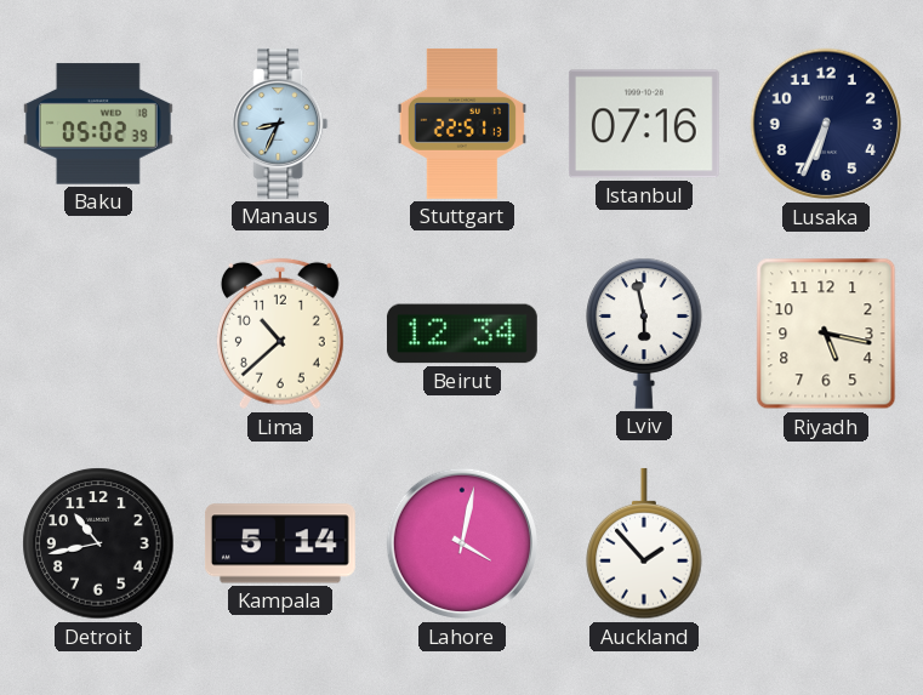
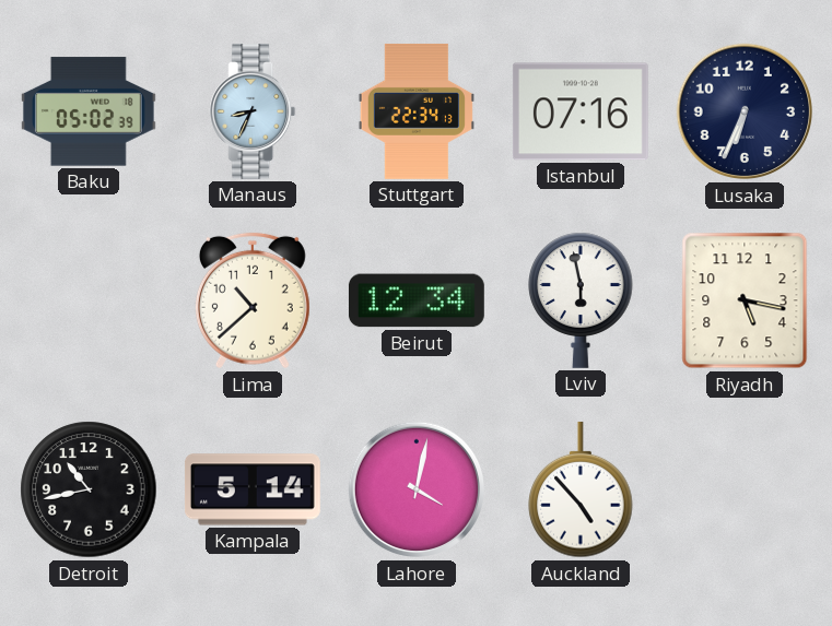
Stuttgart: 22:51 -> 22:34
Auckland: 1:53 -> 4:53
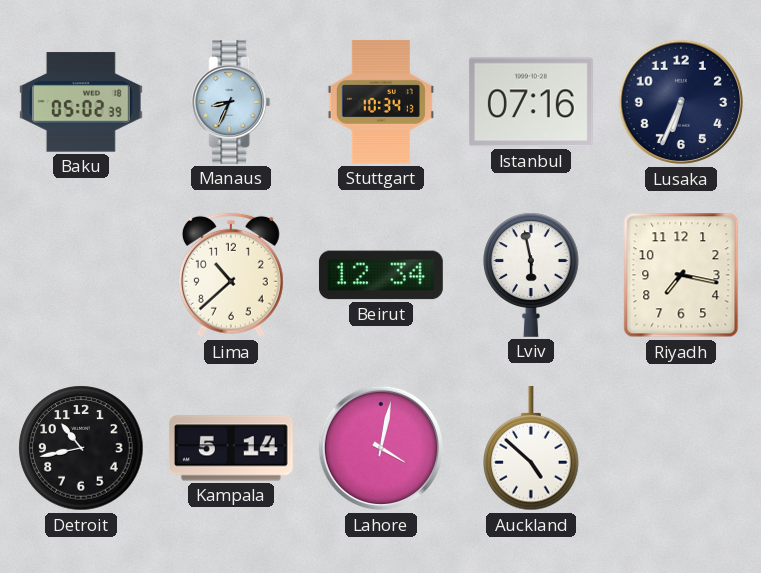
Stuttgart: 22:34 -> 10:34
Riyadh: 5:17 -> 7:17
Auckland: 4:53 -> 4:52
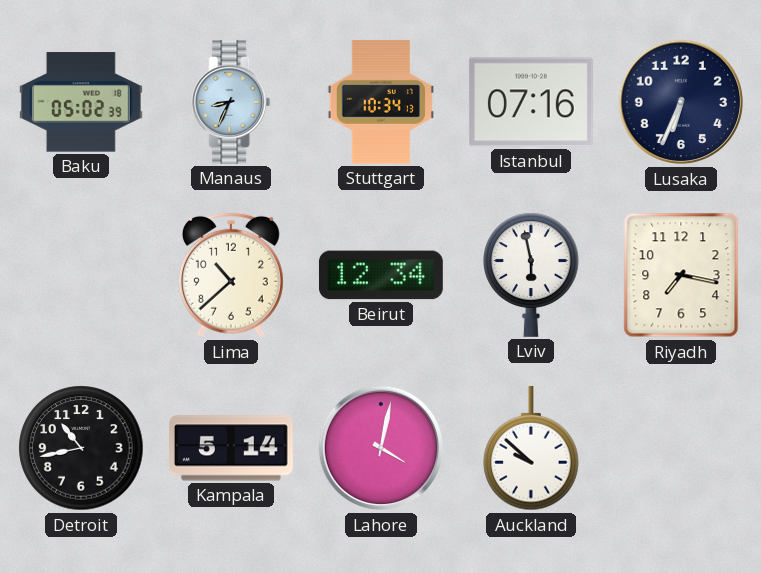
Auckland: 4:52 -> 9:52
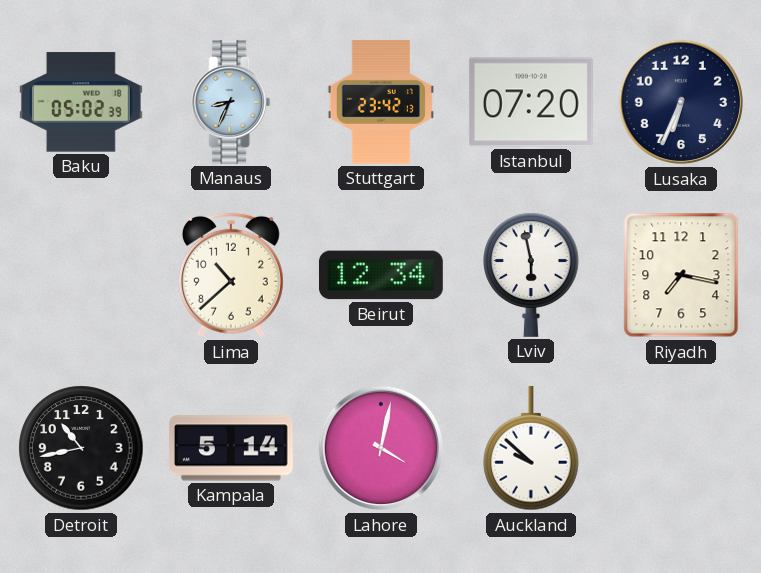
Stuttgart: 10:34 -> 23:42
Istanbul: 07:16 -> 07:20
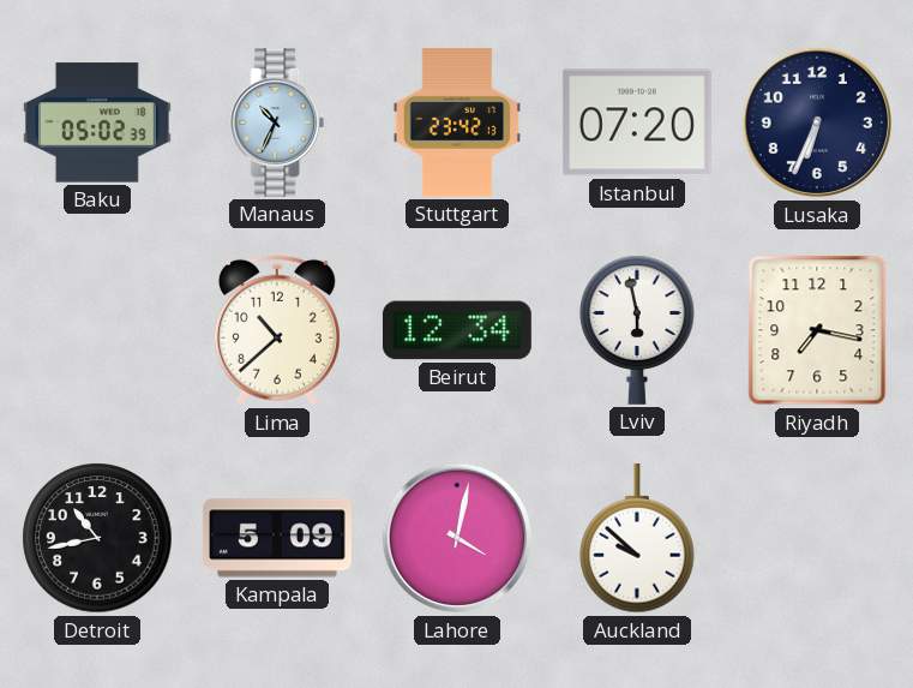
Manaus: 8:34 -> 10:34
Kampala: 5:14 -> 5:09
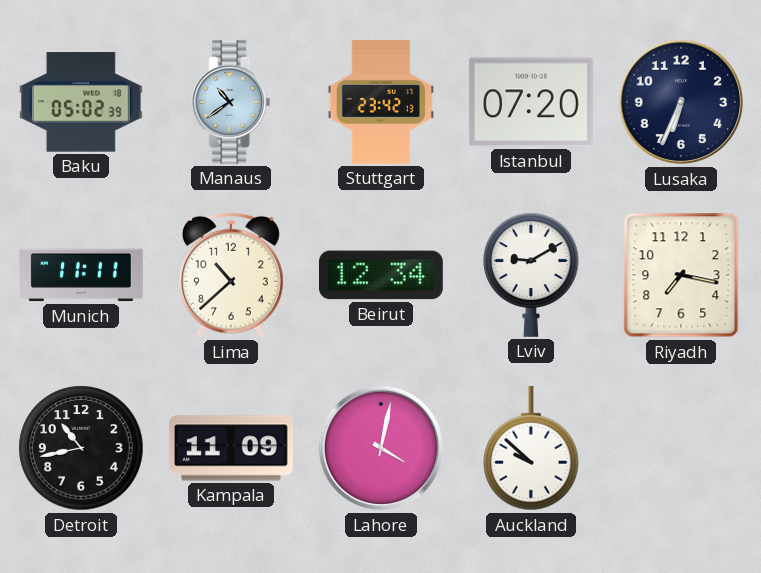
Manaus: 10:34 -> 10:39
Munich: none -> 11:11
Lviv: 5:58 -> 9:10
Kampala: 5:09 -> 11:09
